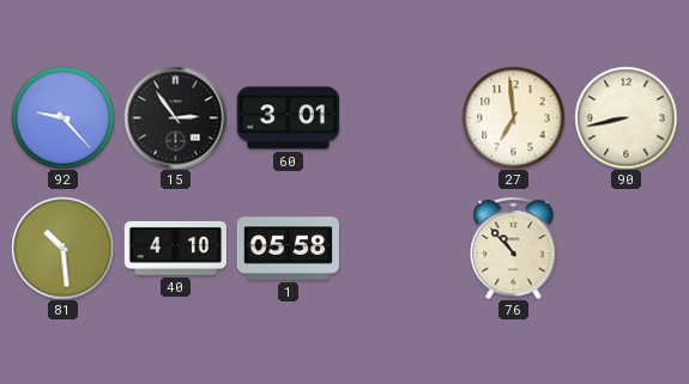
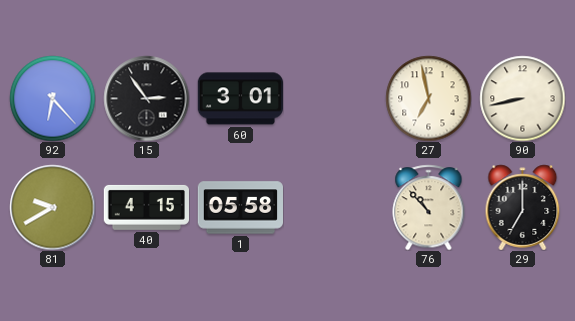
92: 9:23 -> 6:23
27: 6:59 -> 6:58
81: 10:29 -> 9:40
40: 4:10 -> 4:15
29: none -> 7:00
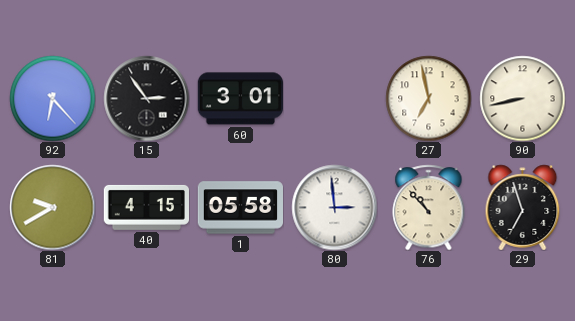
80: none -> 2:59
29: 7:00 -> 6:57
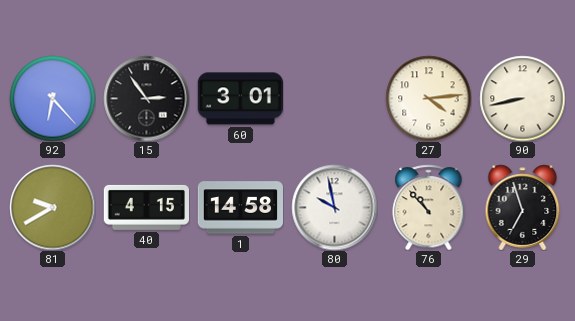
27: 6:58 -> 4:14
1: 05:58 -> 14:58
80: 2:59 -> 9:58
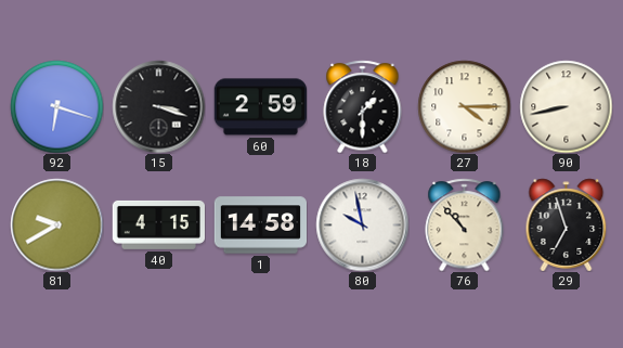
92: 6:23 -> 6:18
15: 2:54 -> 3:18
60: 3:01 -> 2:59
18: none -> 1:30
27: 4:14 -> 4:15
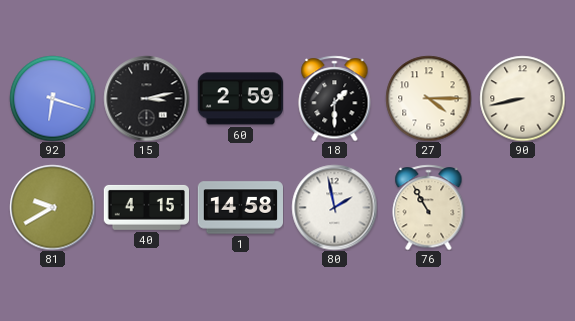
15: 3:18 -> 3:13
80: 9:58 -> 1:58
76: 10:53 -> 10:55
29: 6:57 -> none
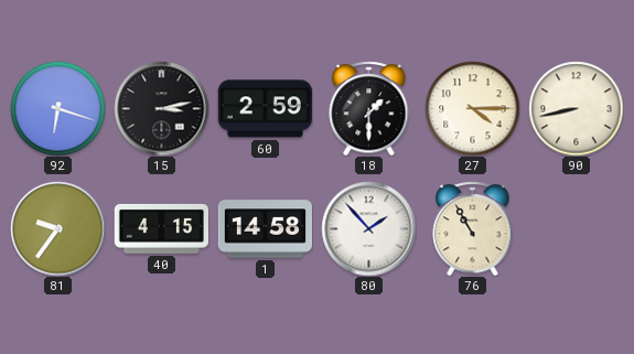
81: 9:40 -> 9:36
80: 1:58 -> 1:53
